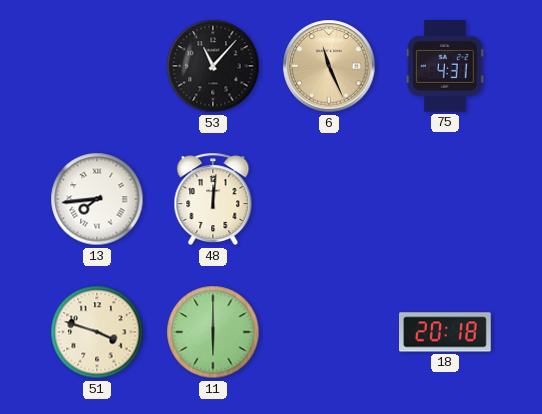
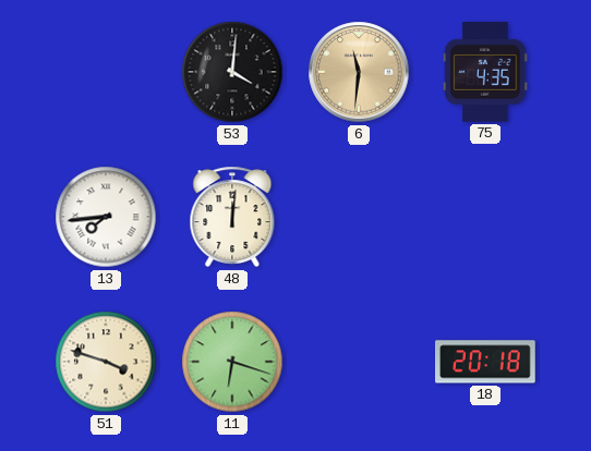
53: 11:07 -> 4:01
6: 11:26 -> 11:31
75: 4:31 -> 4:35
11: 6:00 -> 6:18
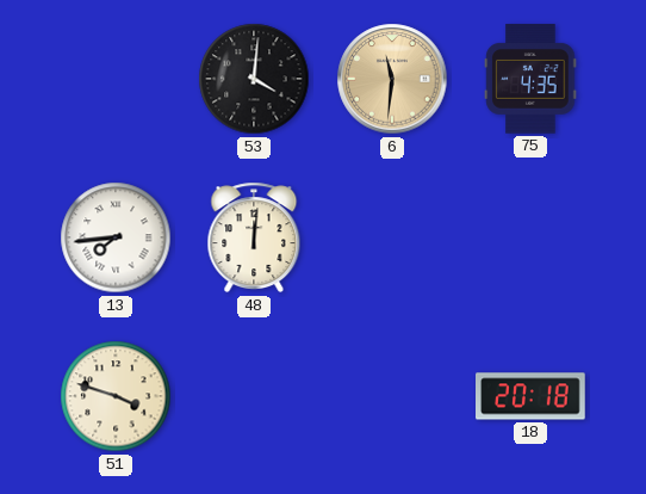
11: 6:18 -> none
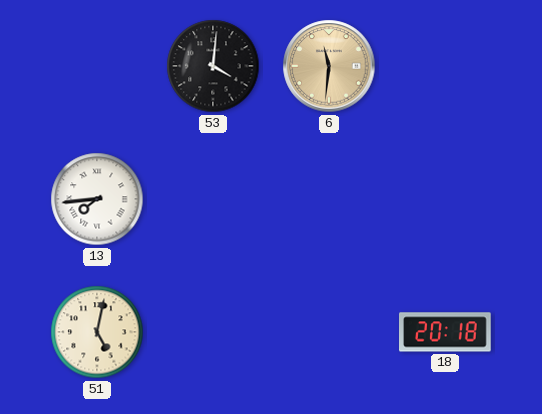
75: 4:35 -> none
48: 12:01 -> none
51: 3:48 -> 5:02
